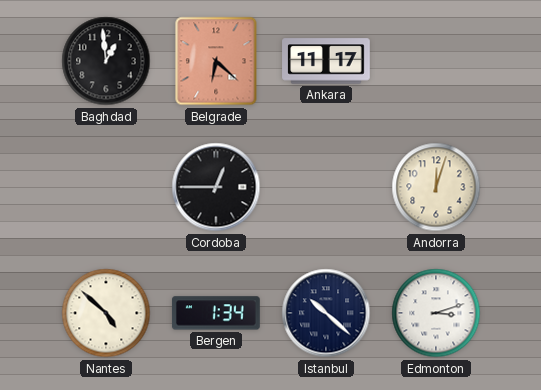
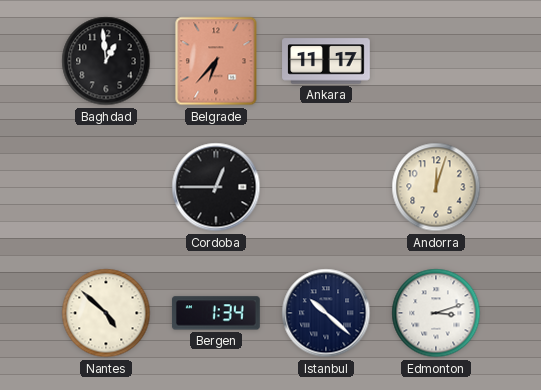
Belgrade: 6:22 -> 6:37
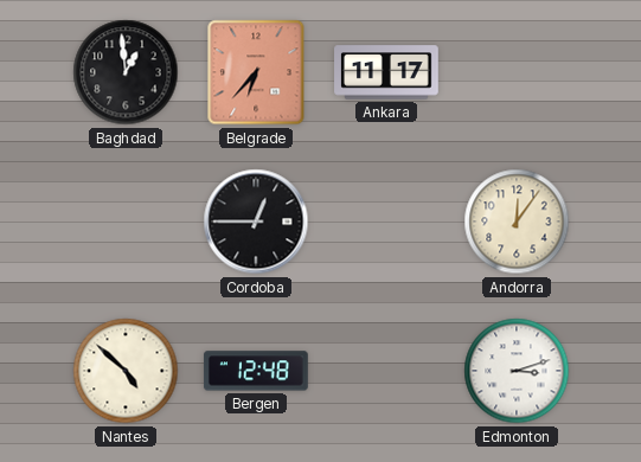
Andorra: 12:03 -> 12:06
Bergen: 1:34 -> 12:48
Istanbul: 10:22 -> none
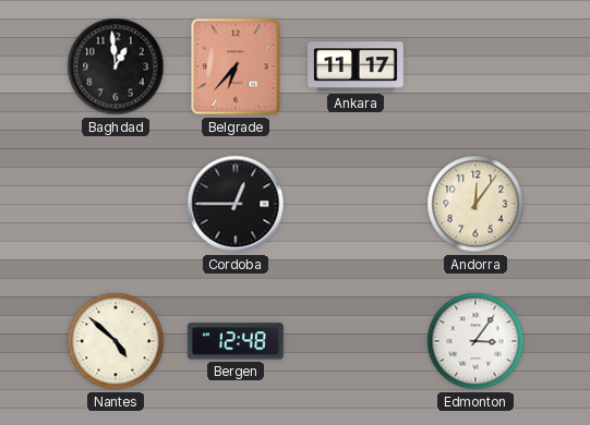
Edmonton: 3:12 -> 3:06
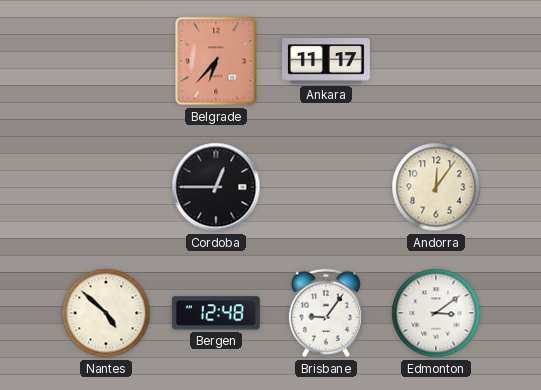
Baghdad: 12:59 -> none
Brisbane: none -> 9:06
Edmonton: 3:06 -> 3:09
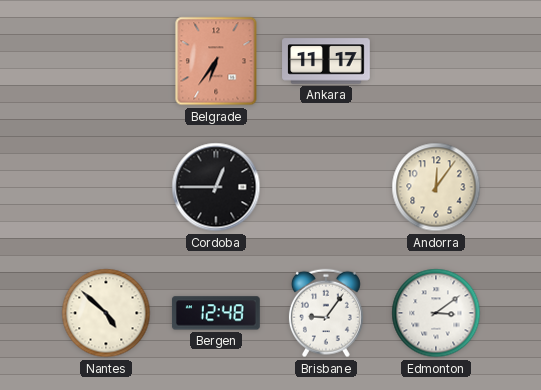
Belgrade: 6:37 -> 6:36
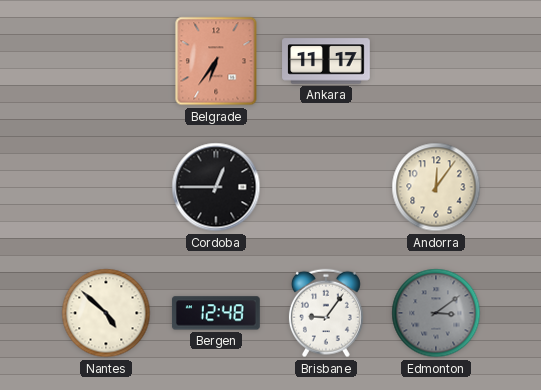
Edmonton dial: white -> grey
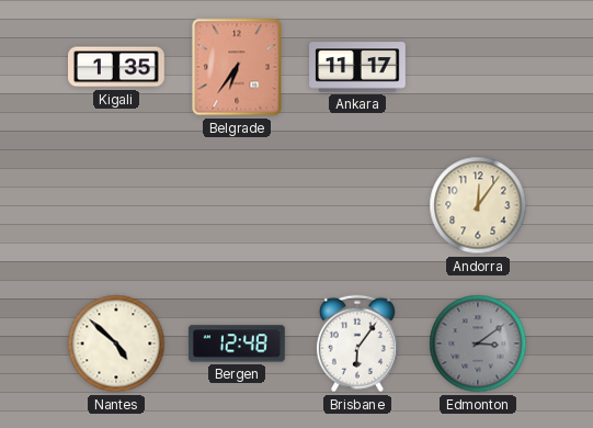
Kigali: none -> 1:35
Cordoba: 12:45 -> none
Brisbane: 9:06 -> 6:06
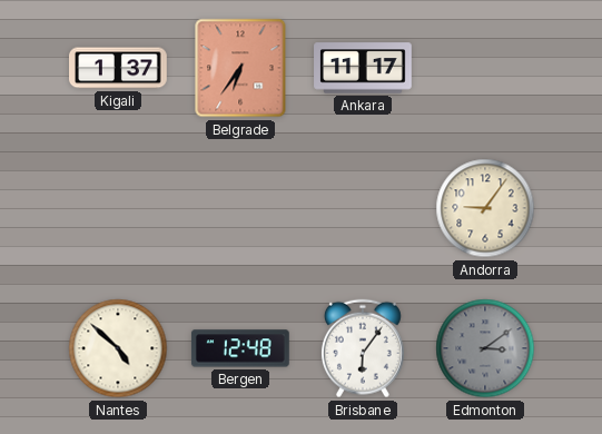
Kigali: 1:35 -> 1:37
Andorra: 12:06 -> 9:06
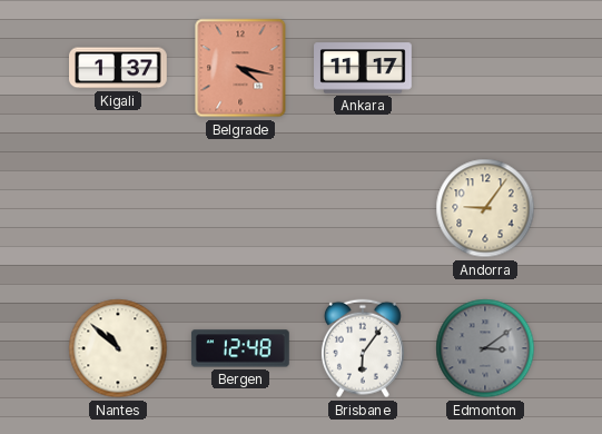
Belgrade: 6:36 -> 4:17
Nantes: 4:52 -> 10:52
